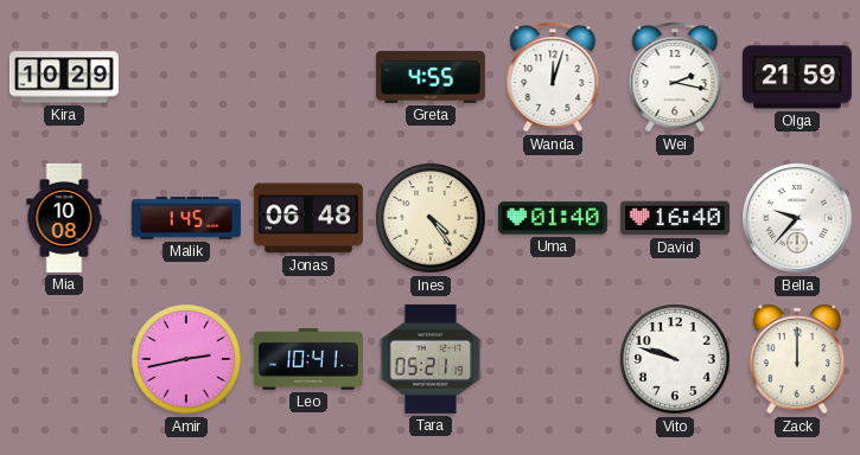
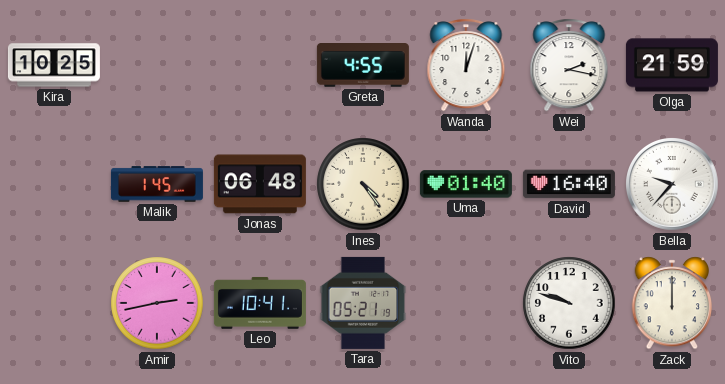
Kira: 10:29 -> 10:25
Mia: 10:08 -> none
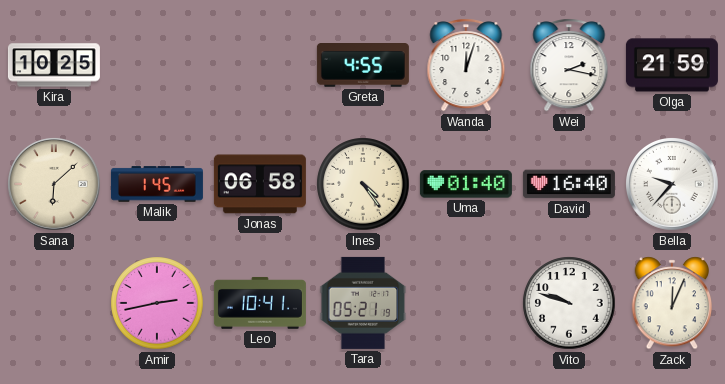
Sana: none -> 6:08
Jonas: 06:48 -> 06:58
Zack: 12:00 -> 12:04
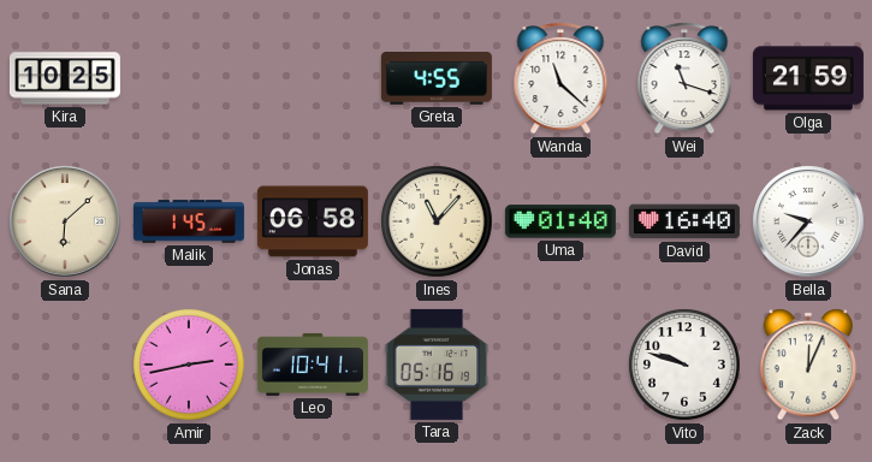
Wanda: 12:03 -> 11:22
Wei: 2:17 -> 11:18
Ines: 4:24 -> 11:07
Tara: 05:21 -> 05:16
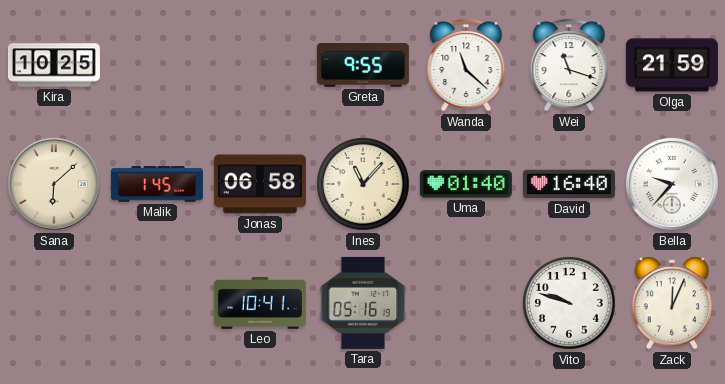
Greta: 4:55 -> 9:55
Amir: 2:43 -> none
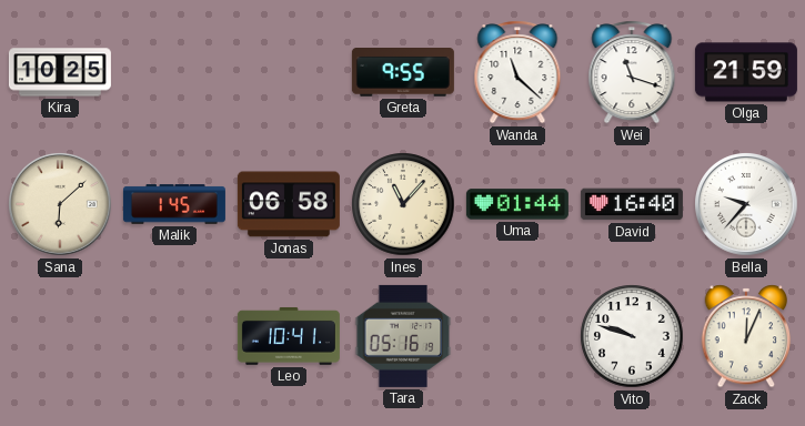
Uma: 01:40 -> 01:44
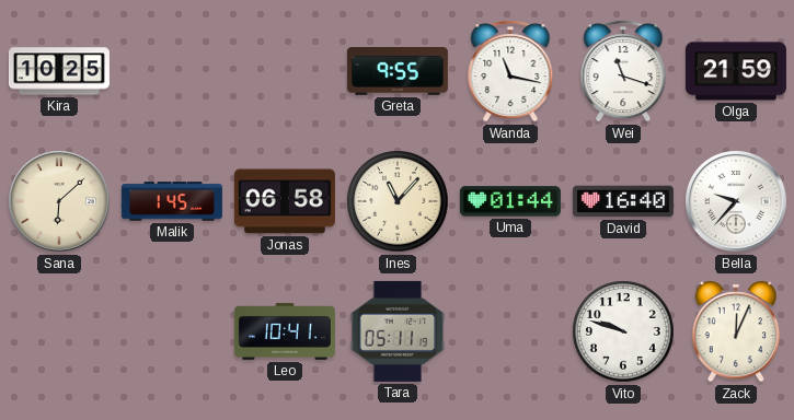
Wanda: 11:22 -> 11:17
Tara: 05:16 -> 05:11
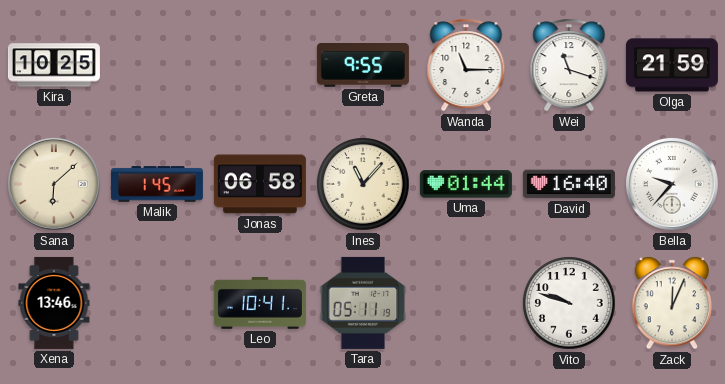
Wanda: 11:17 -> 11:15
Xena: none -> 13:46
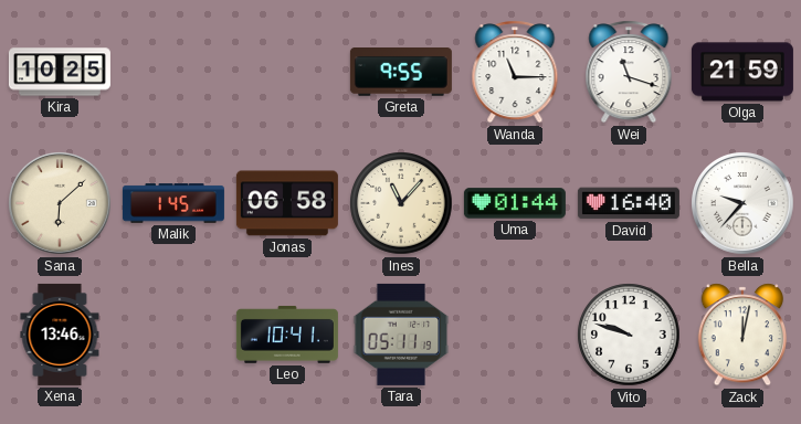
Zack: 12:04 -> 12:02
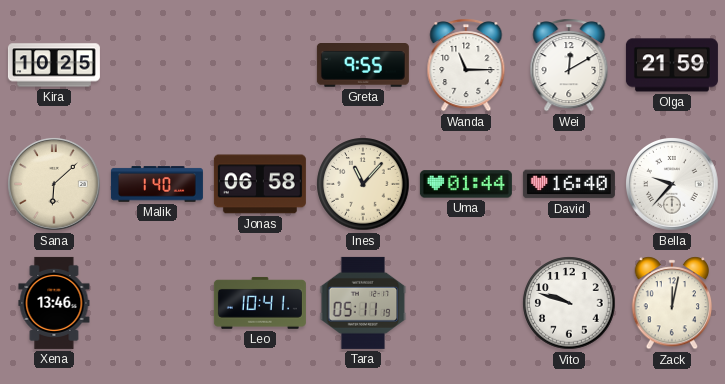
Wei: 11:18 -> 12:10
Malik: 1:45 -> 1:40
